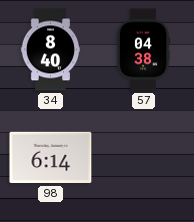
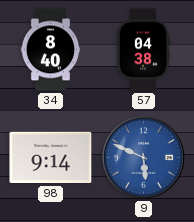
98: 6:14 -> 9:14
9: none -> 5:49
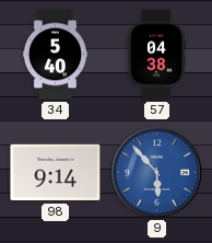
34: 8:40 -> 5:40
9: 5:49 -> 5:53
